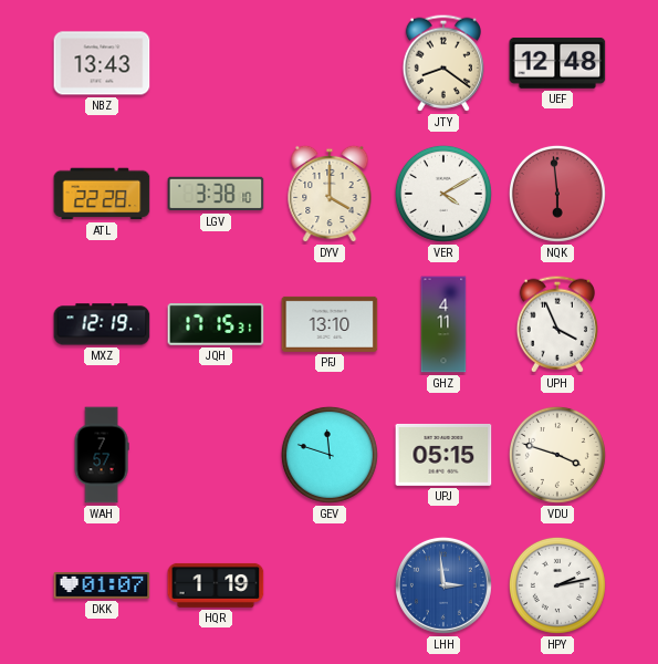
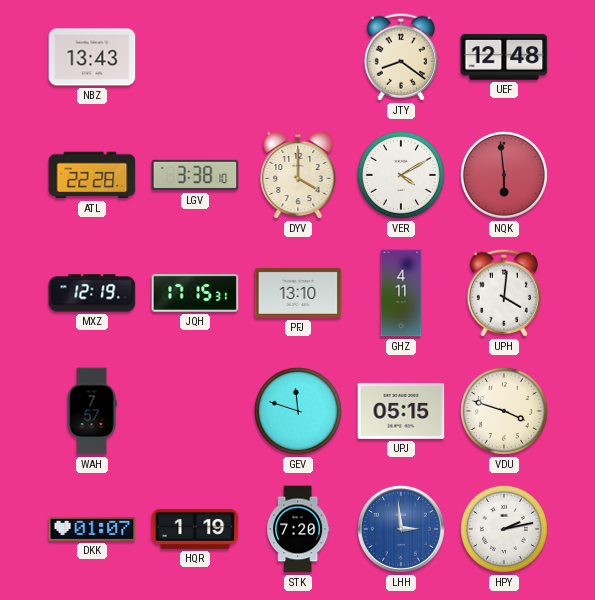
UPH: 3:56 -> 4:01
STK: none -> 7:20
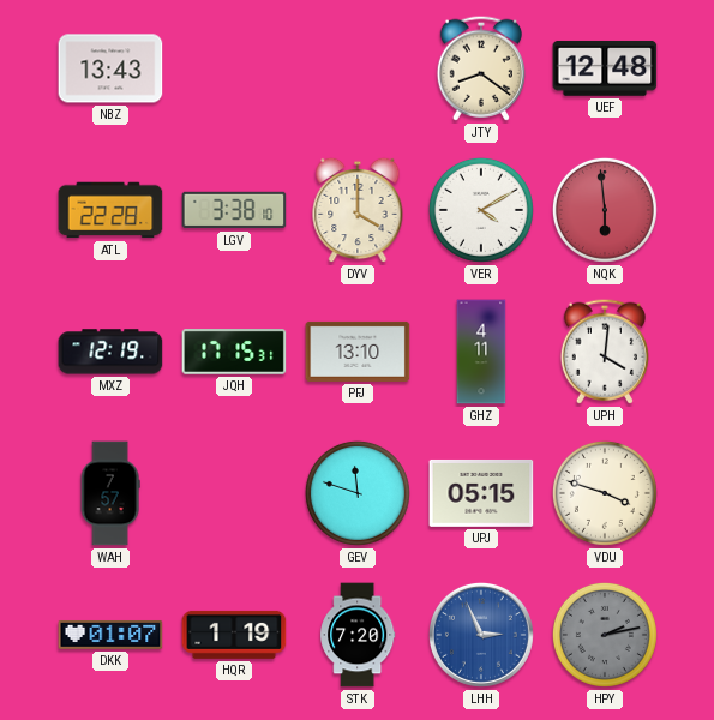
LHH: 2:59 -> 2:56
HPY dial: white -> grey
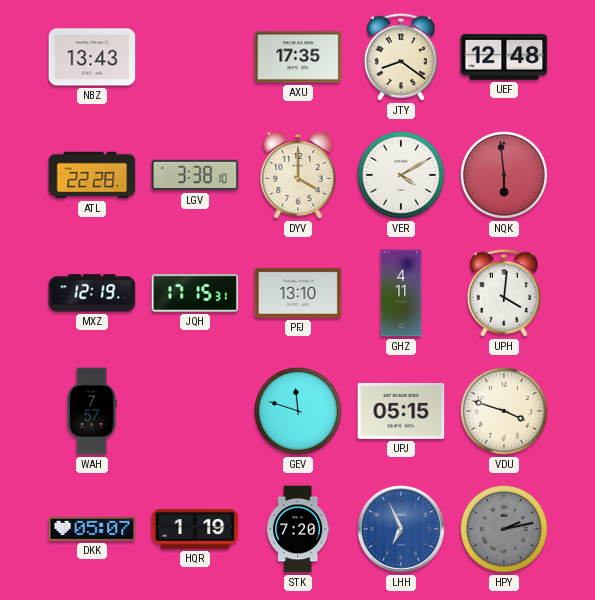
AXU: none -> 17:35
DKK: 01:07 -> 05:07
LHH: 2:56 -> 6:56
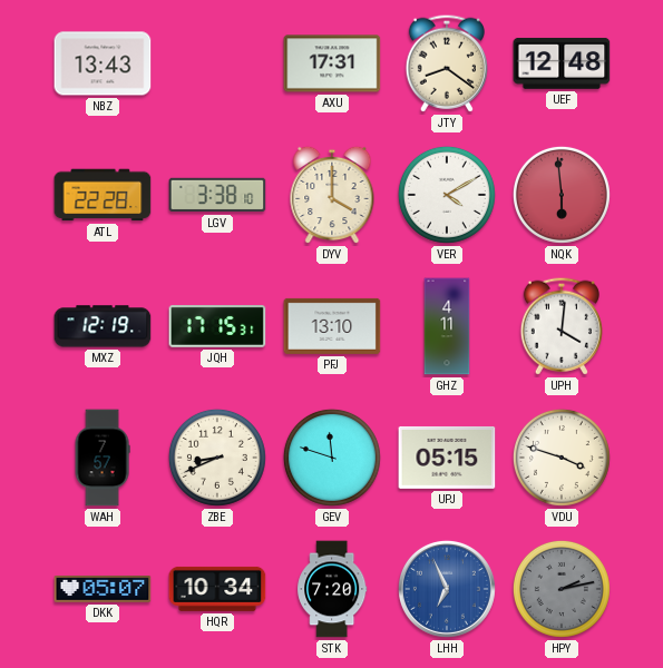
AXU: 17:35 -> 17:31
ZBE: none -> 8:41
HQR: 1:19 -> 10:34
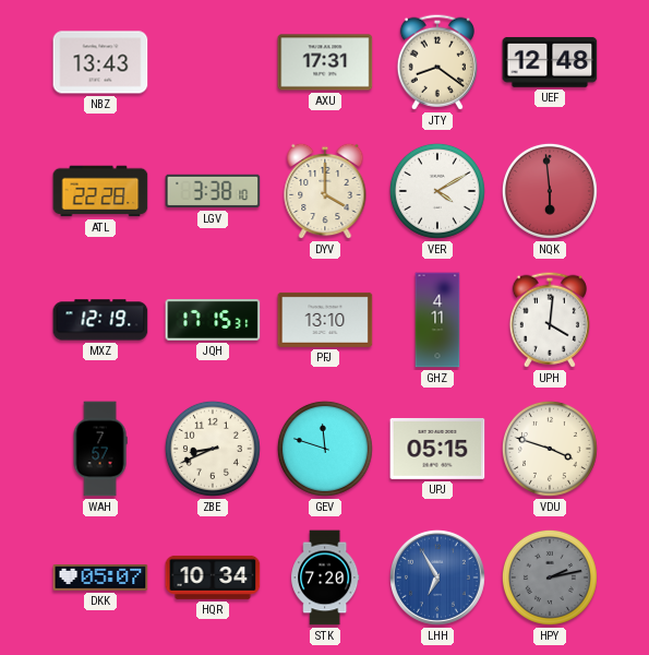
LHH: 6:56 -> 6:55
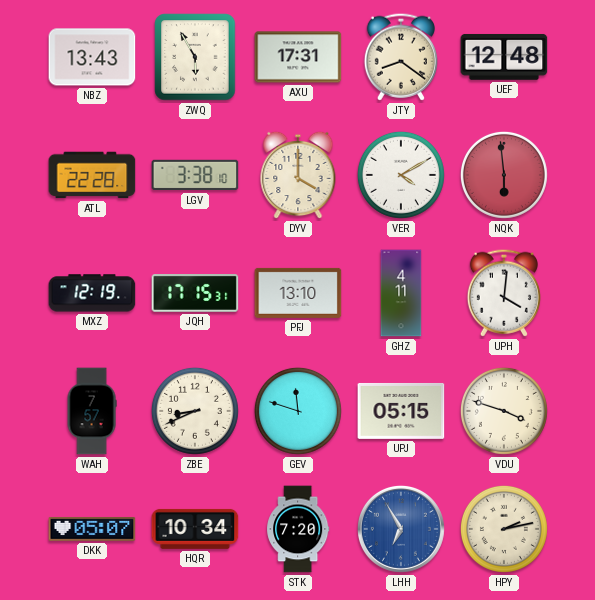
ZWQ: none -> 5:55
HPY dial: grey -> cream
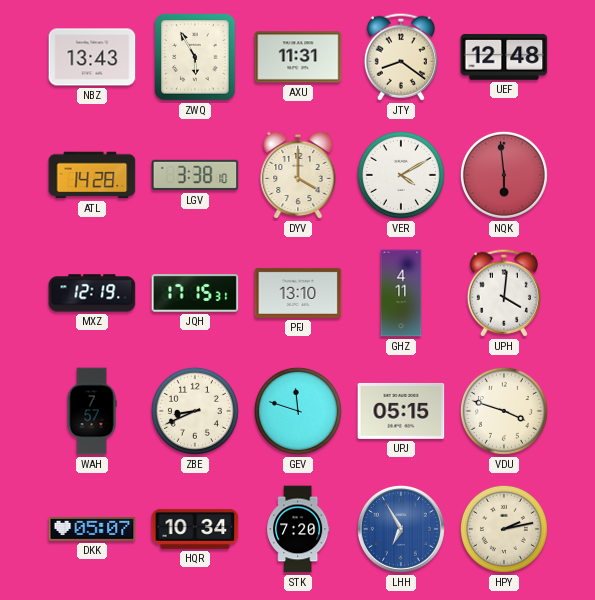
AXU: 17:31 -> 11:31
ATL: 22:28 -> 14:28
